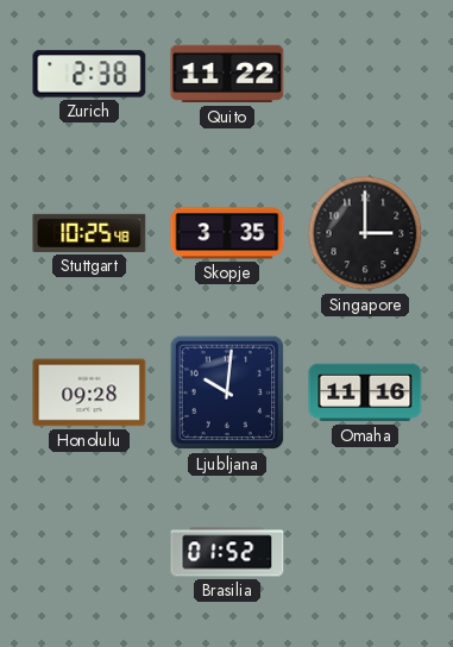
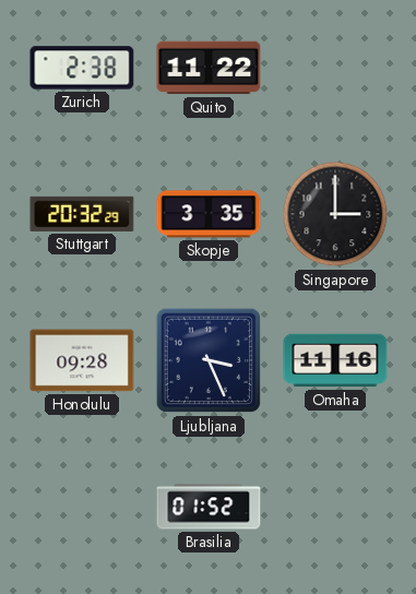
Stuttgart: 10:25 -> 20:32
Ljubljana: 10:01 -> 3:26
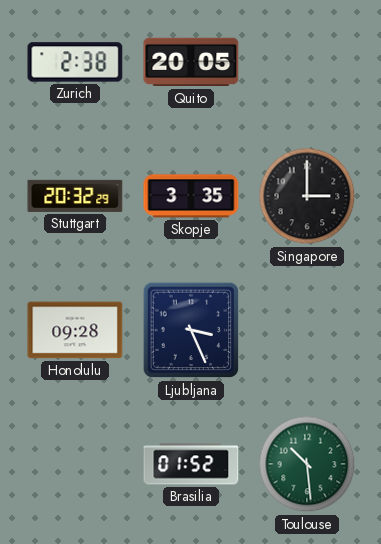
Quito: 11:22 -> 20:05
Omaha: 11:16 -> none
Toulouse: none -> 10:29
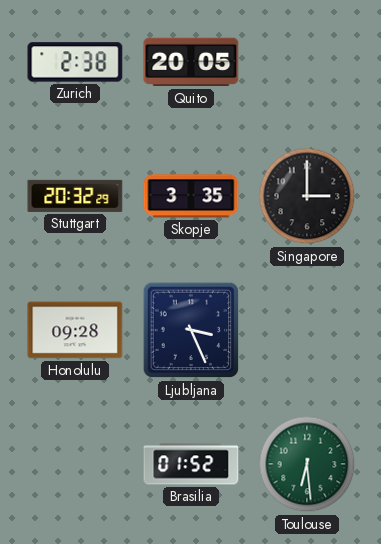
Toulouse: 10:29 -> 6:29
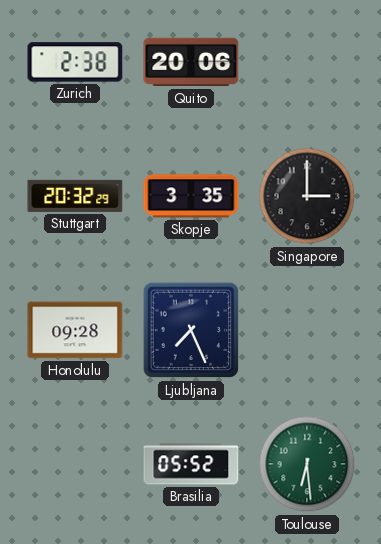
Quito: 20:05 -> 20:06
Ljubljana: 3:26 -> 7:26
Brasilia: 01:52 -> 05:52
